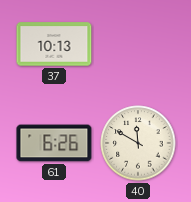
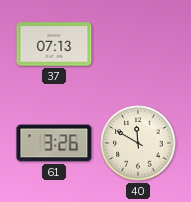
37: 10:13 -> 07:13
61: 6:26 -> 3:26
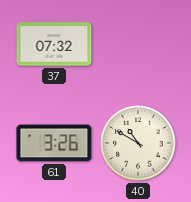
37: 07:13 -> 07:32
40: 11:50 -> 10:50
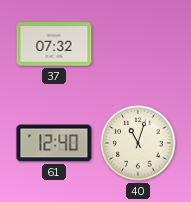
61: 3:26 -> 12:40
40: 10:50 -> 11:03
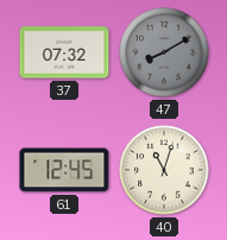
47: none -> 8:10
61: 12:40 -> 12:45
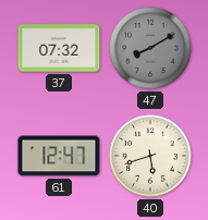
61: 12:45 -> 12:47
40: 11:03 -> 5:42
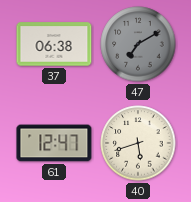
37: 07:32 -> 06:38
47: 8:10 -> 7:10
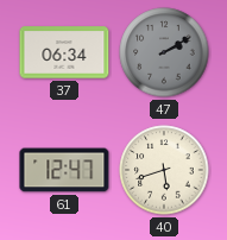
37: 06:38 -> 06:34
47: 7:10 -> 2:10
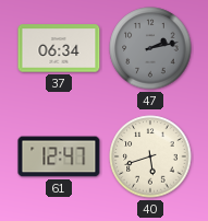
47: 2:10 -> 2:13
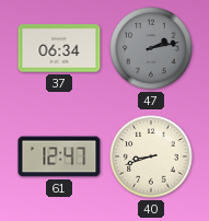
40: 5:42 -> 8:42
